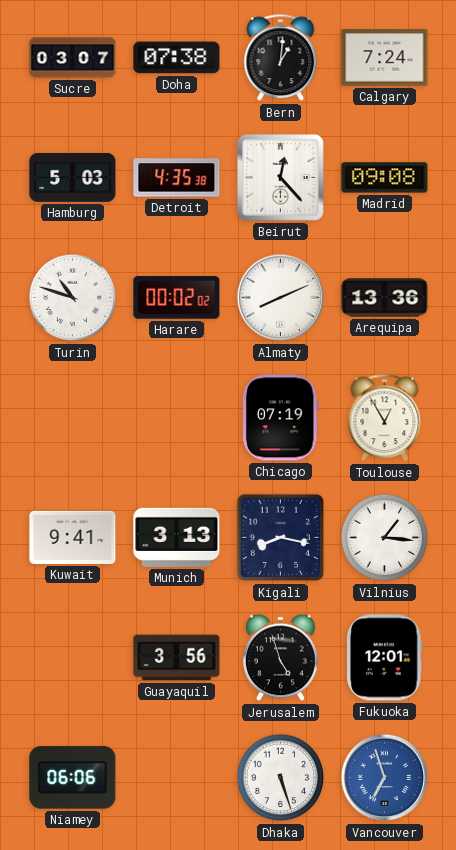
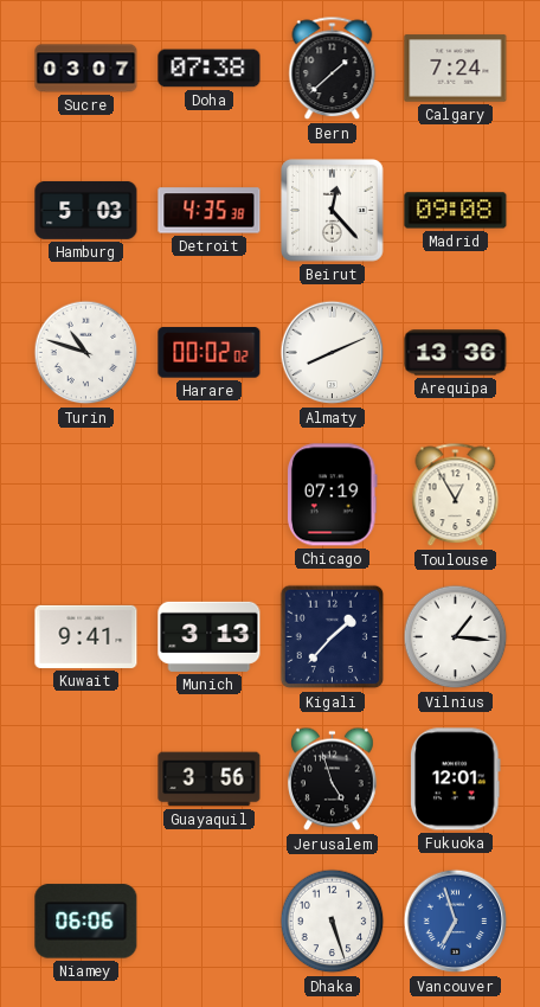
Bern: 1:01 -> 1:38
Kigali: 8:17 -> 1:37
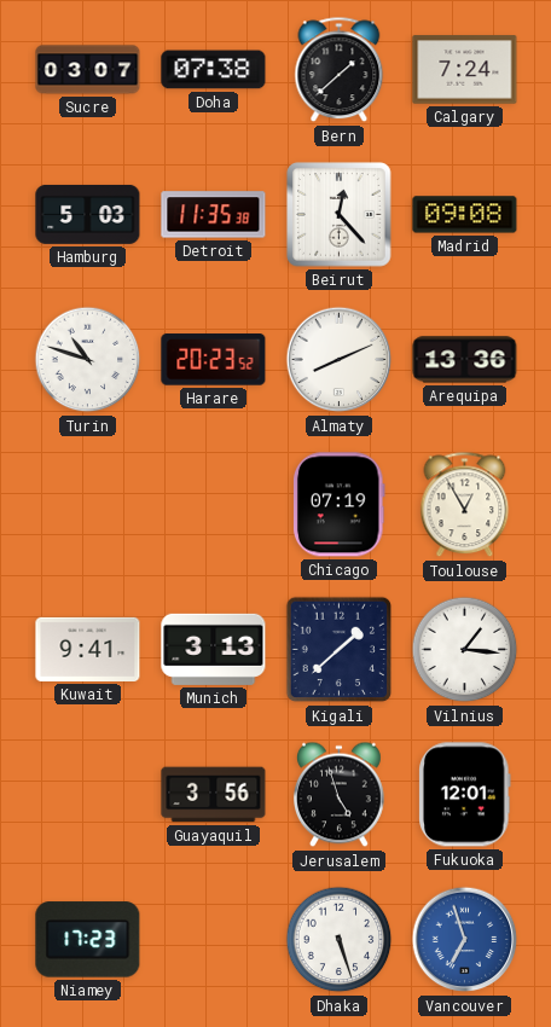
Detroit: 4:35 -> 11:35
Harare: 00:02 -> 20:23
Kigali: 1:37 -> 1:38
Niamey: 06:06 -> 17:23
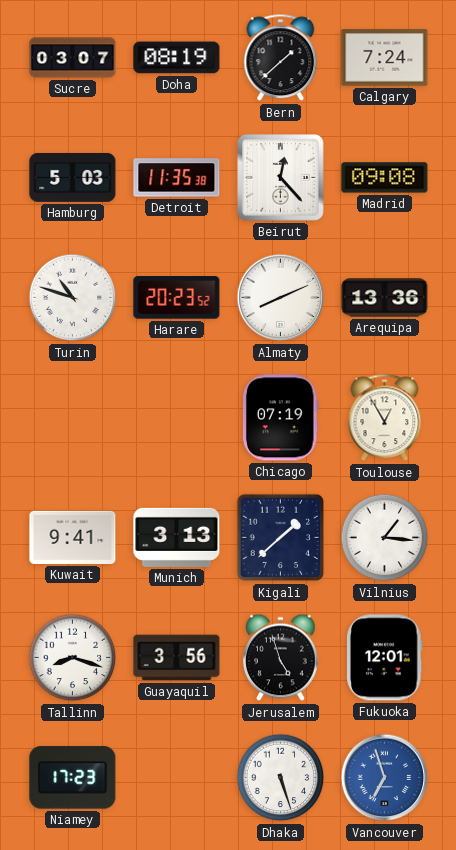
Doha: 07:38 -> 08:19
Tallinn: none -> 8:18
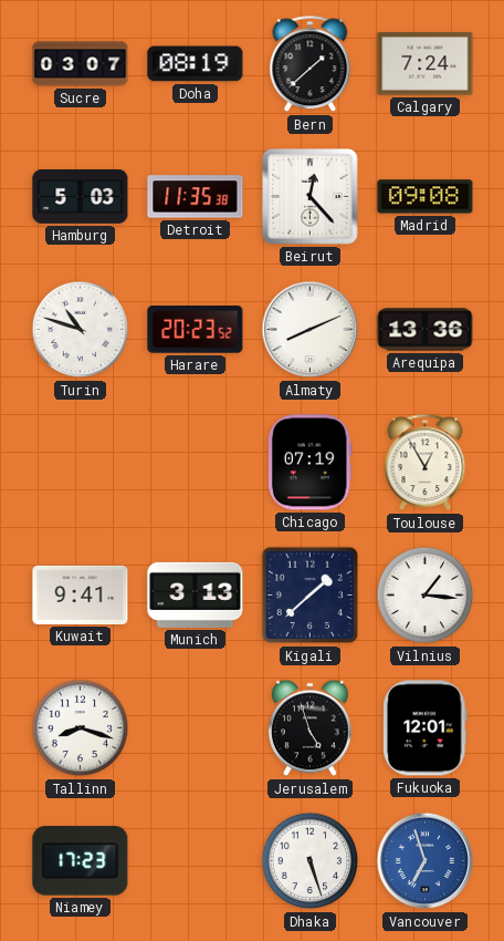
Guayaquil: 3:56 -> none
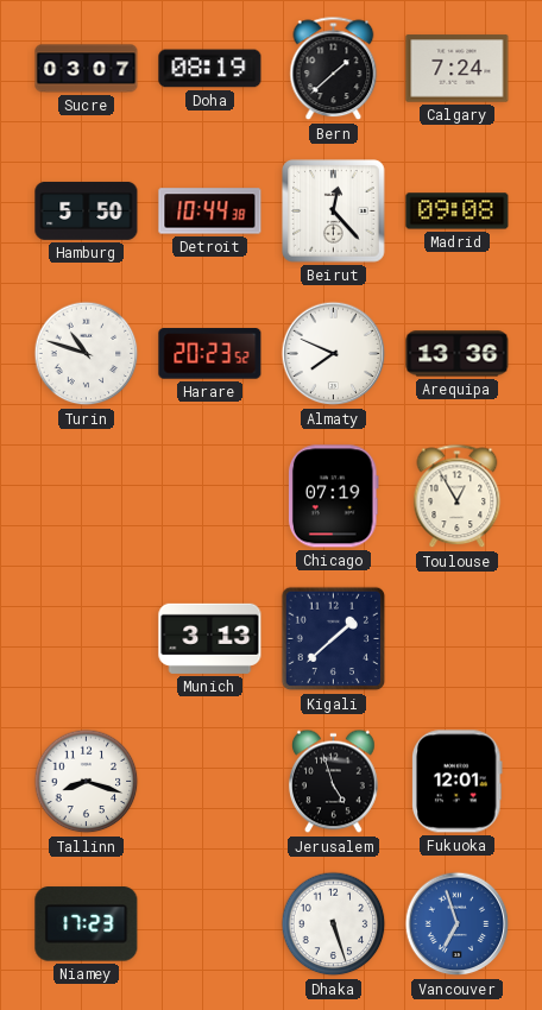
Hamburg: 5:03 -> 5:50
Detroit: 11:35 -> 10:44
Almaty: 8:11 -> 7:49
Kuwait: 9:41 -> none
Vilnius: 1:16 -> none
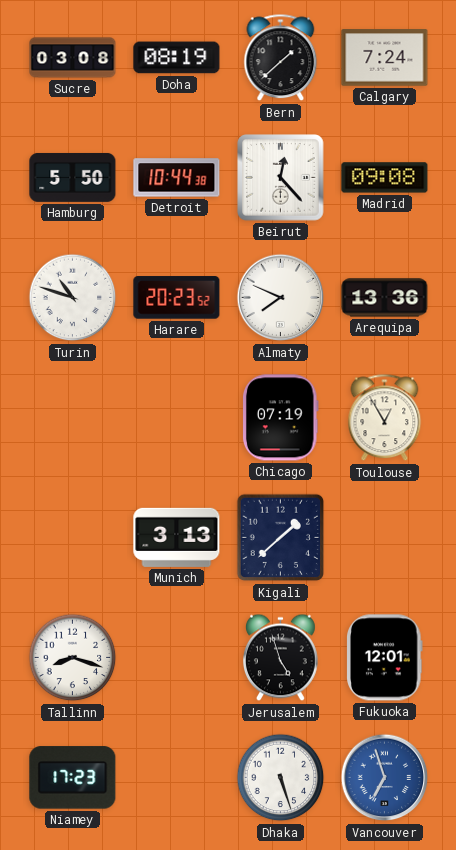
Sucre: 03:07 -> 03:08
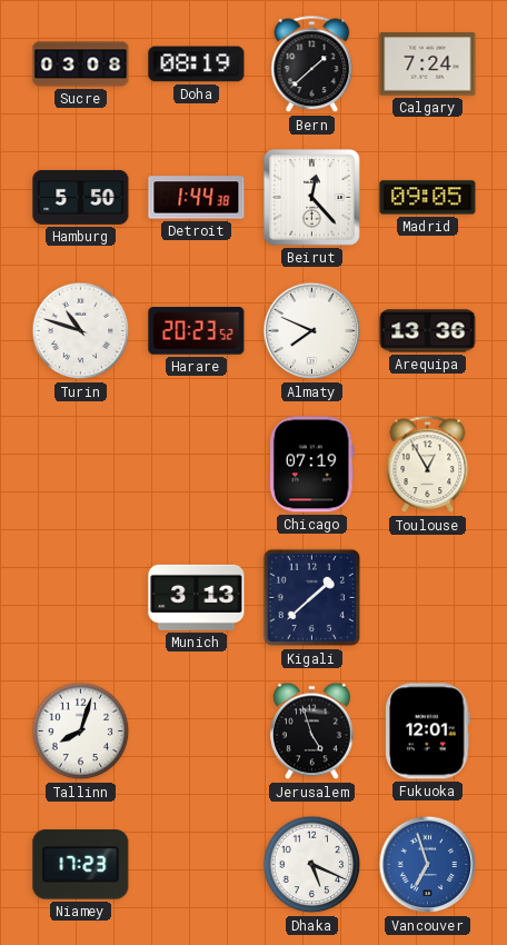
Detroit: 10:44 -> 1:44
Madrid: 09:08 -> 09:05
Tallinn: 8:18 -> 8:03
Dhaka: 5:27 -> 5:19
